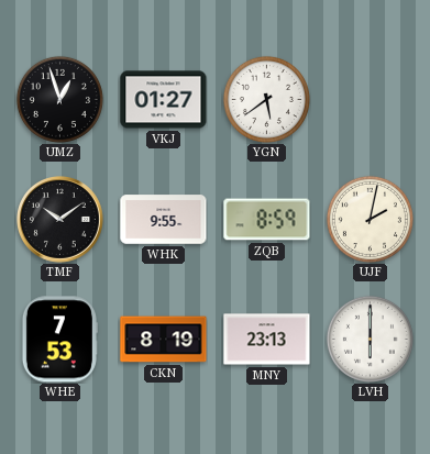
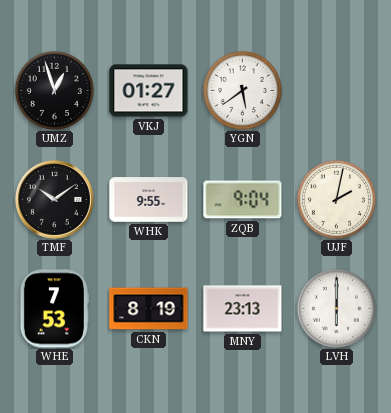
ZQB: 8:59 -> 9:04
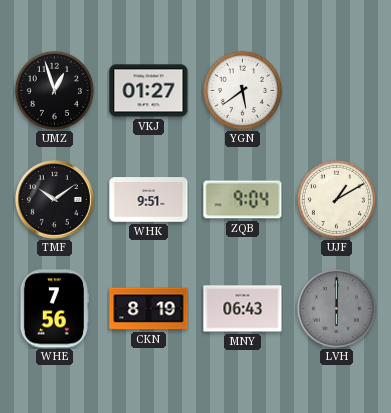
WHK: 9:55 -> 9:51
UJF: 2:02 -> 1:10
WHE: 7:53 -> 7:56
MNY: 23:13 -> 06:43
LVH dial: white -> grey
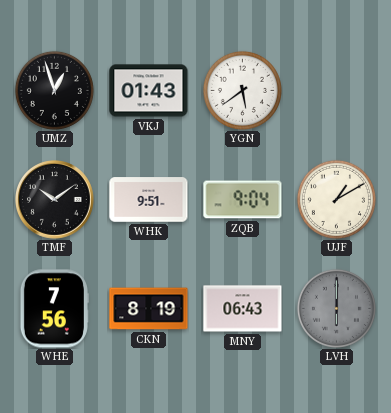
VKJ: 01:27 -> 01:43
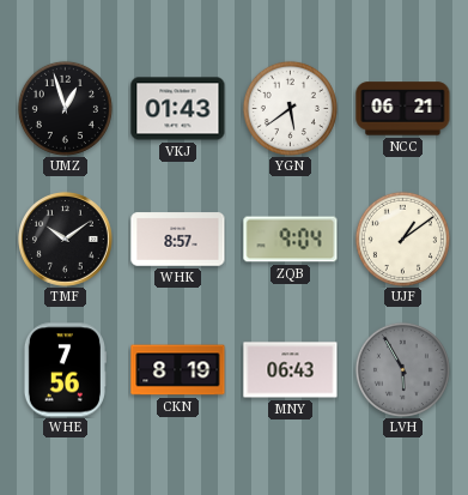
NCC: none -> 06:21
WHK: 9:51 -> 8:57
UJF: 1:10 -> 1:09
LVH: 6:00 -> 5:55
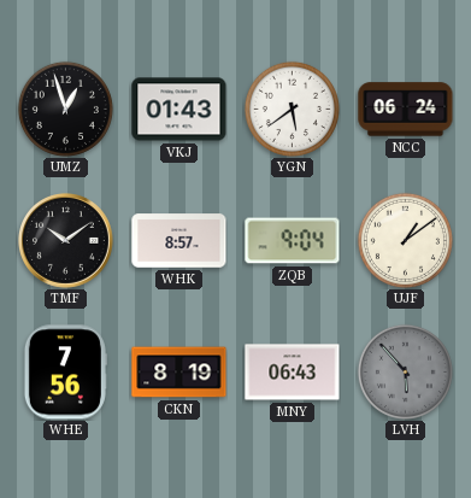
NCC: 06:21 -> 06:24
LVH: 5:55 -> 5:53
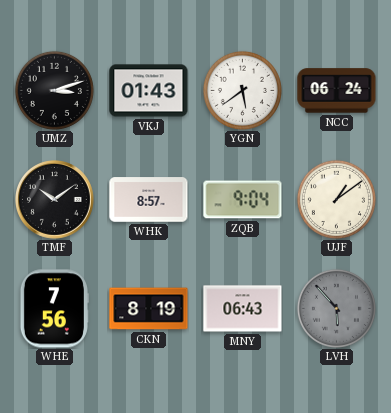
UMZ: 12:57 -> 3:12
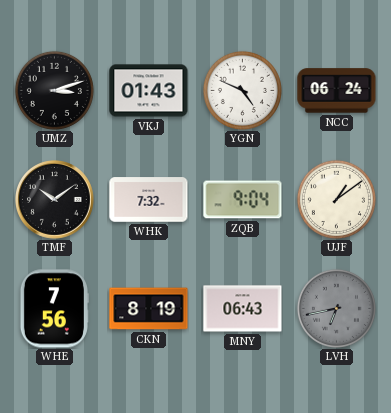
YGN: 5:39 -> 4:49
WHK: 8:57 -> 7:32
LVH: 5:53 -> 6:43
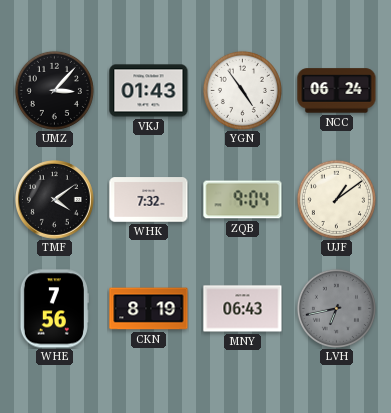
UMZ: 3:12 -> 3:07
YGN: 4:49 -> 4:54
TMF: 10:09 -> 4:09
